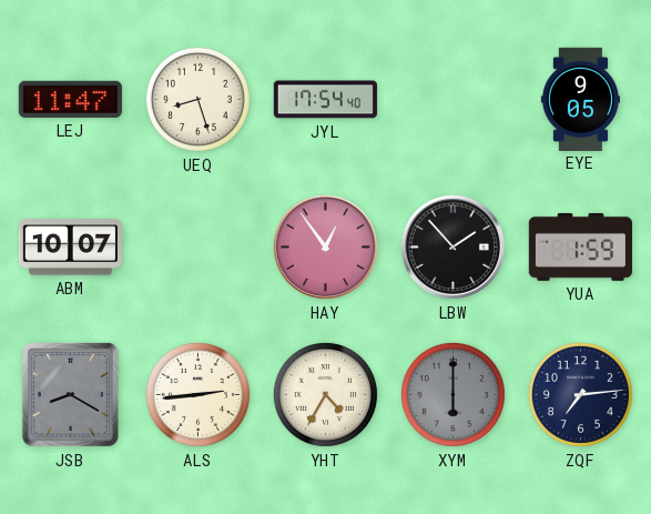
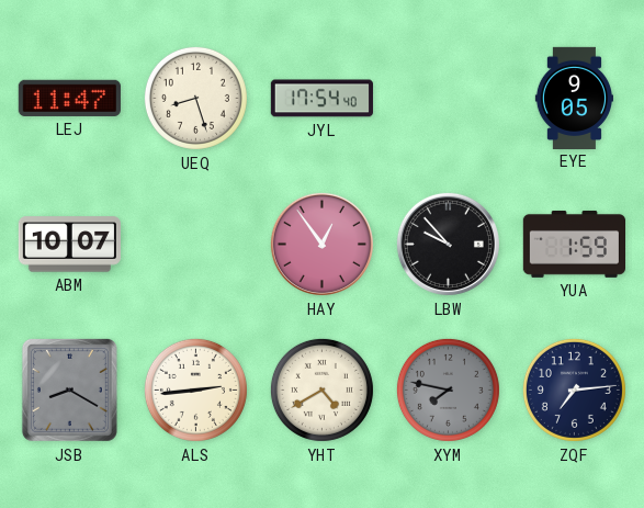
LBW: 1:53 -> 9:53
YHT: 4:35 -> 4:40
XYM: 6:00 -> 7:47
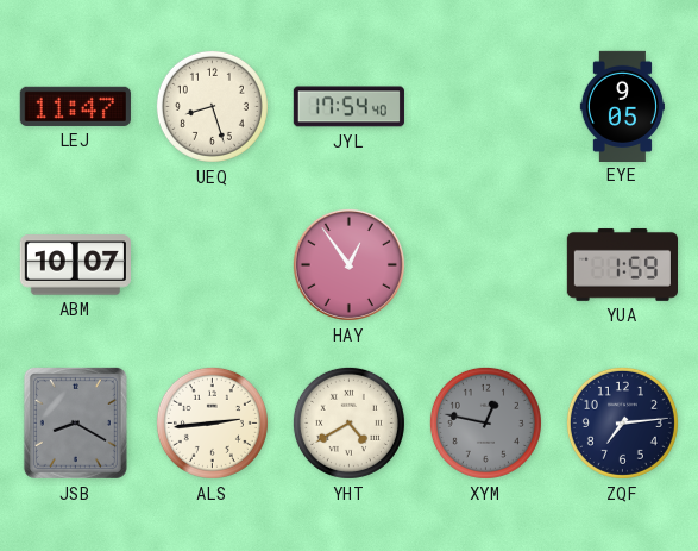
LBW: 9:53 -> none
XYM: 7:47 -> 12:47
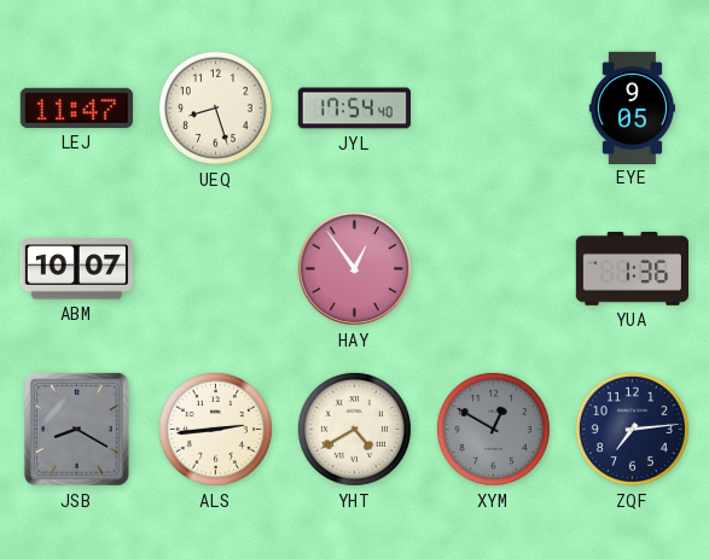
YUA: 1:59 -> 1:36
XYM: 12:47 -> 12:50
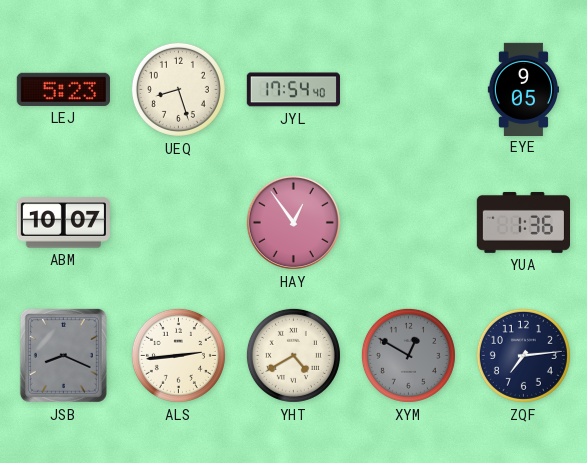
LEJ: 11:47 -> 5:23
JSB: 8:20 -> 8:19
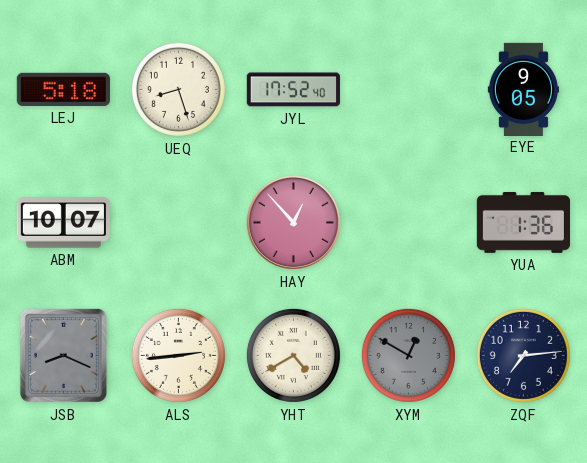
LEJ: 5:23 -> 5:18
JYL: 17:54 -> 17:52
HAY: 12:54 -> 12:53
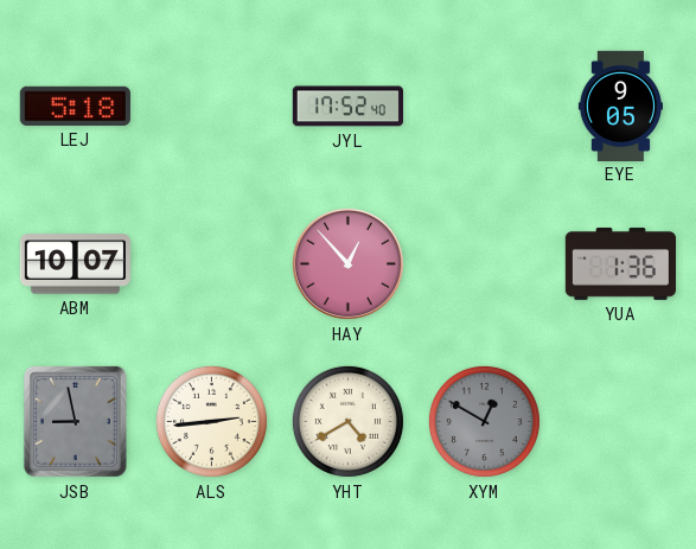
UEQ: 8:27 -> none
JSB: 8:19 -> 8:58
ZQF: 7:14 -> none
